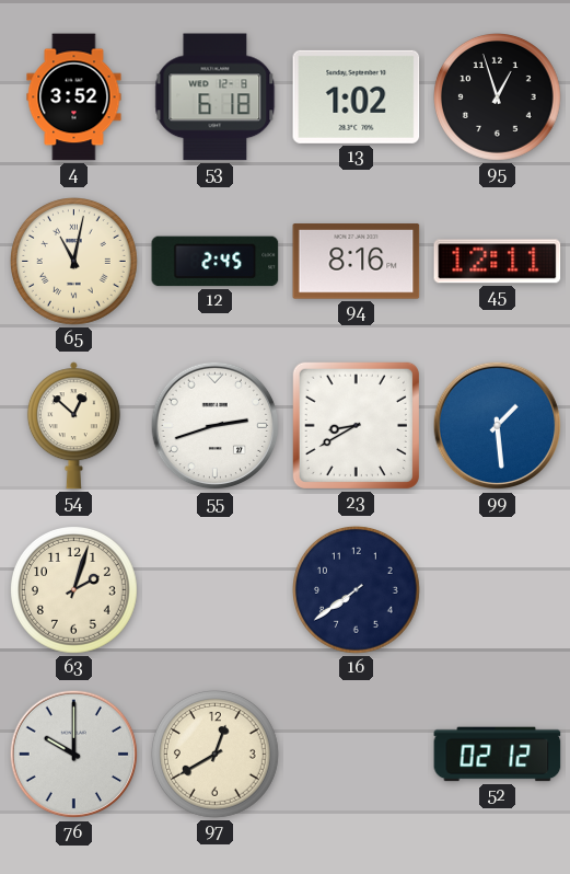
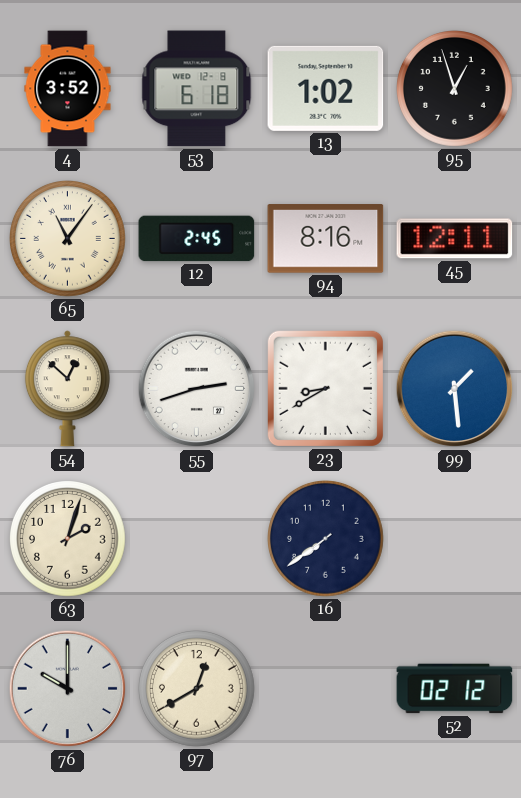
65: 11:02 -> 11:06
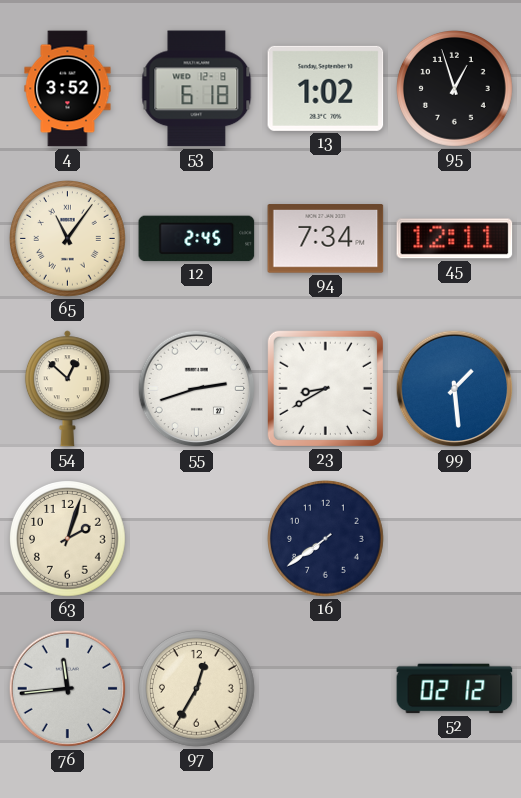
94: 8:16 -> 7:34
76: 10:00 -> 11:44
97: 12:40 -> 12:35
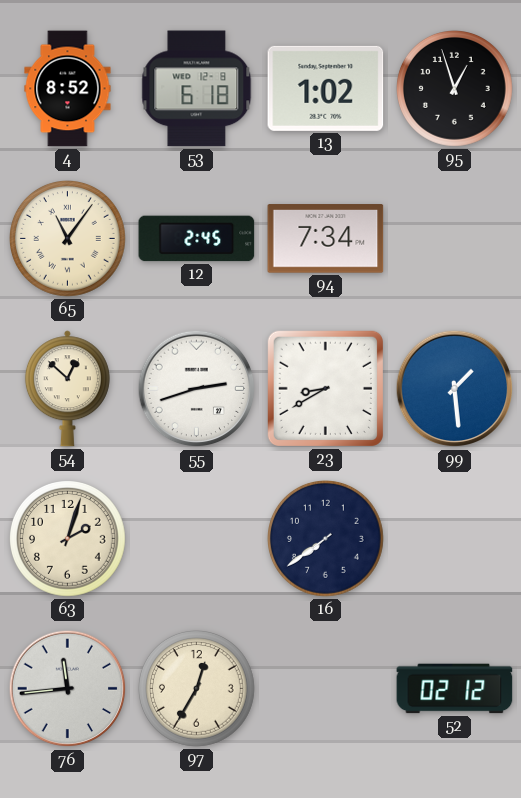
4: 3:52 -> 8:52
45: 12:11 -> none
